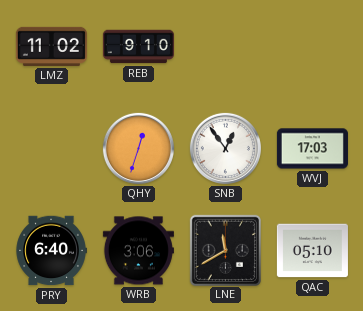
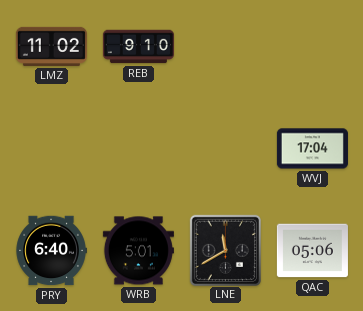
QHY: 12:33 -> none
SNB: 12:54 -> none
WVJ: 17:03 -> 17:04
WRB: 3:06 -> 5:01
QAC: 05:10 -> 05:06
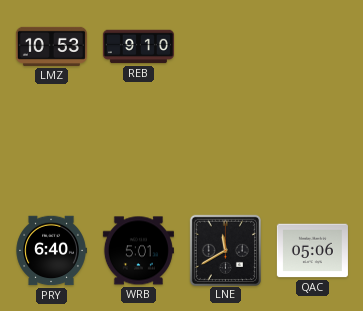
LMZ: 11:02 -> 10:53
WVJ: 17:04 -> none
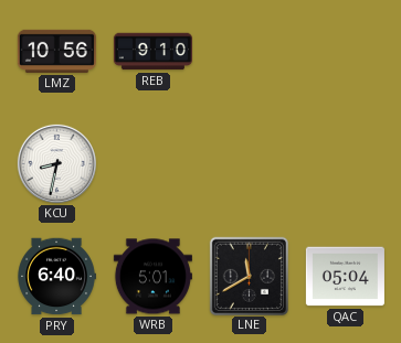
LMZ: 10:53 -> 10:56
KCU: none -> 8:32
QAC: 05:06 -> 05:04
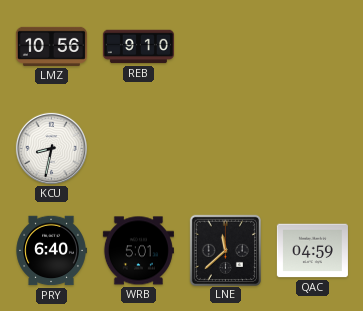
LNE: 11:40 -> 11:38
QAC: 05:04 -> 04:59
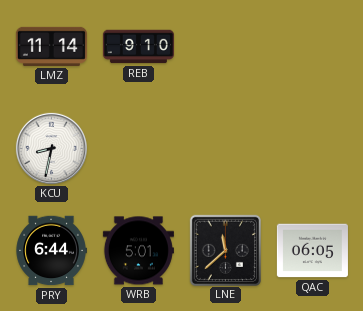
LMZ: 10:56 -> 11:14
PRY: 6:40 -> 6:44
QAC: 04:59 -> 06:05
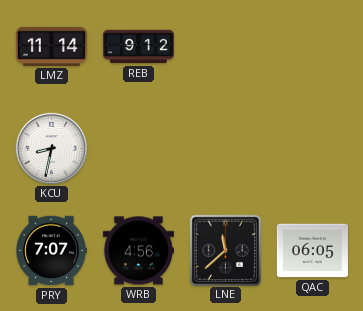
REB: 9:10 -> 9:12
PRY: 6:44 -> 7:07
WRB: 5:01 -> 4:56
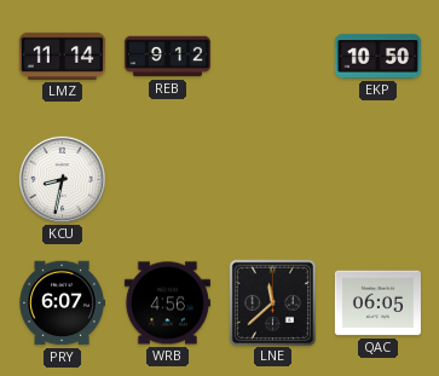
EKP: none -> 10:50
PRY: 7:07 -> 6:07
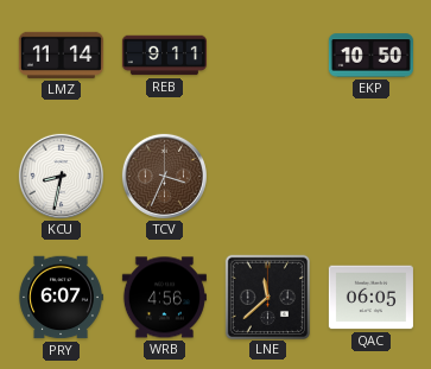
REB: 9:12 -> 9:11
TCV: none -> 3:34
